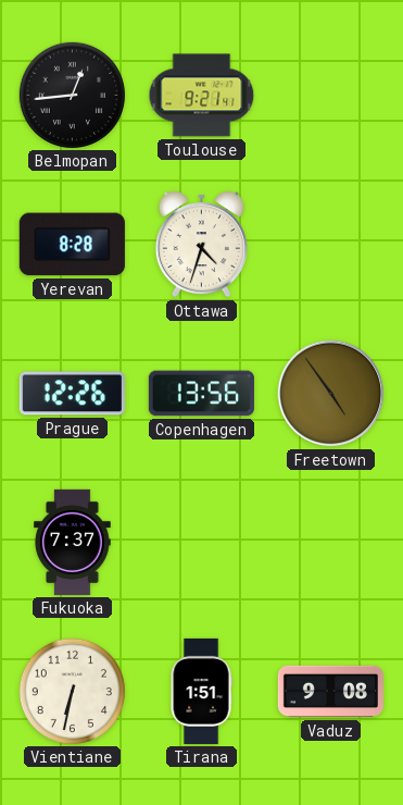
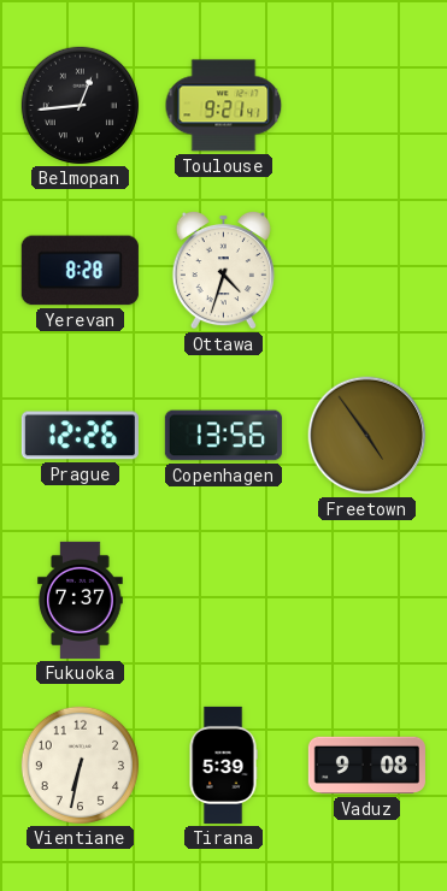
Tirana: 1:51 -> 5:39
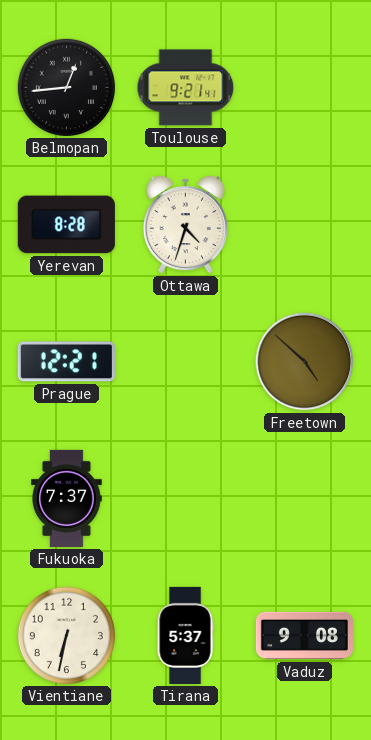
Prague: 12:26 -> 12:21
Copenhagen: 13:56 -> none
Freetown: 4:54 -> 4:52
Tirana: 5:39 -> 5:37
